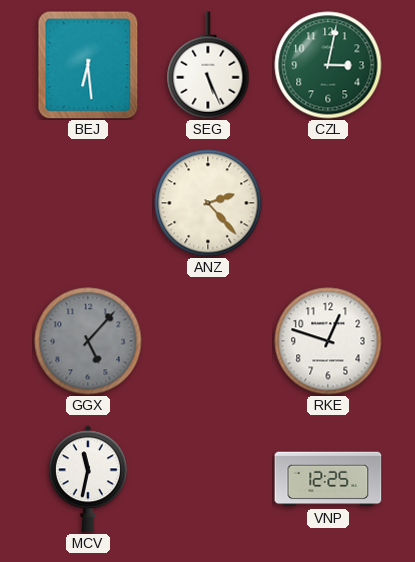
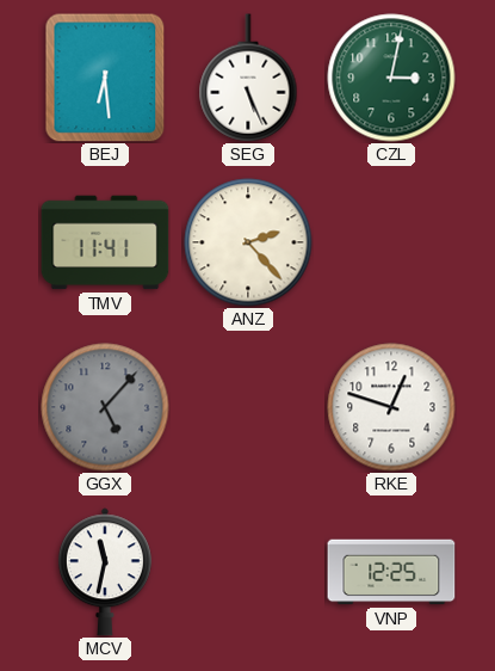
TMV: none -> 11:41
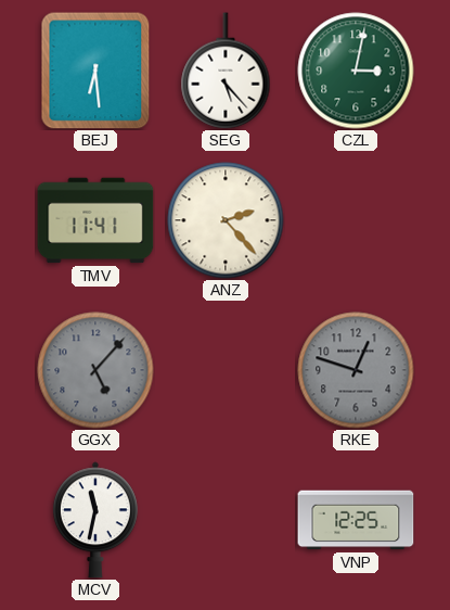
SEG: 5:26 -> 5:23
RKE dial: white -> grey
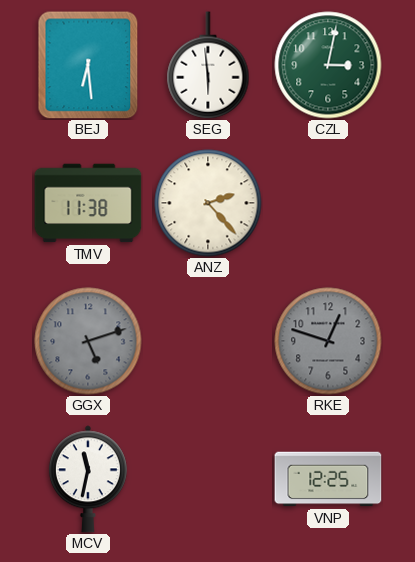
SEG: 5:23 -> 5:59
TMV: 11:41 -> 11:38
GGX: 5:07 -> 5:12
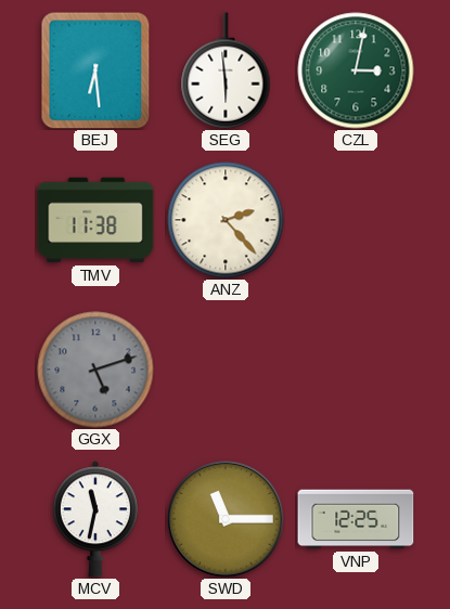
RKE: 12:48 -> none
SWD: none -> 11:15
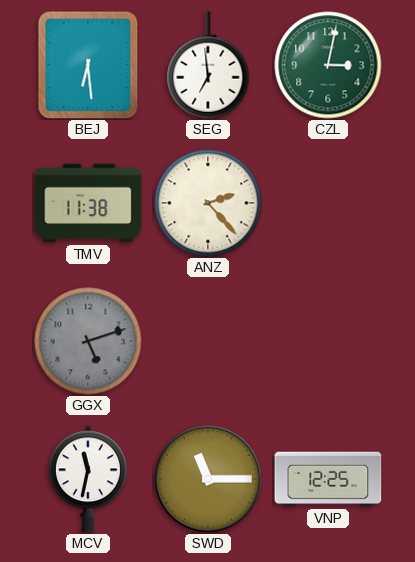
SEG: 5:59 -> 6:59
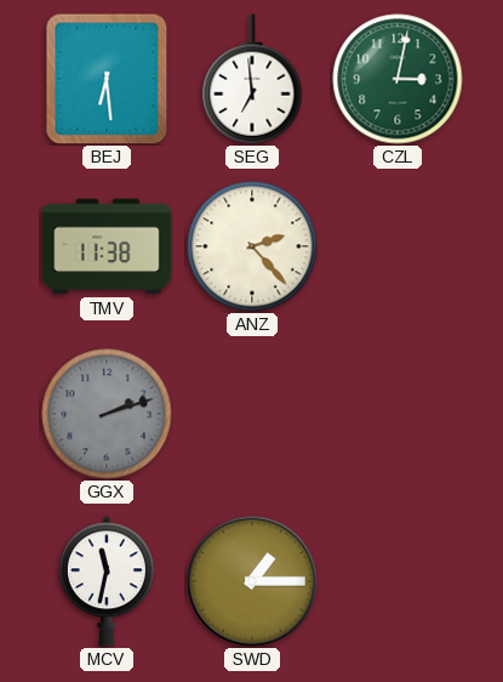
GGX: 5:12 -> 2:12
SWD: 11:15 -> 1:15
VNP: 12:25 -> none
